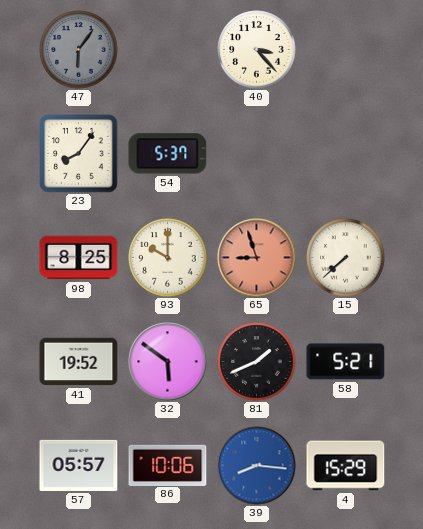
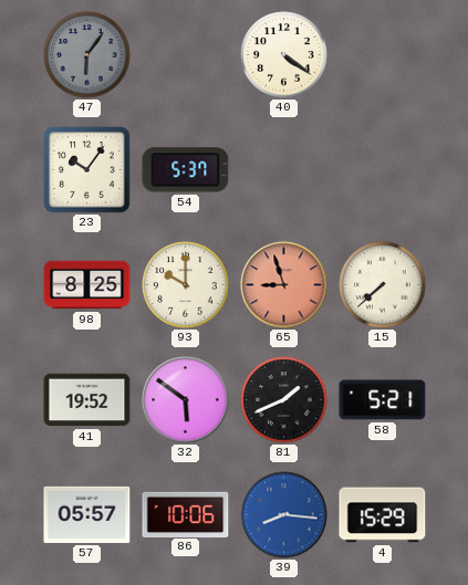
40: 3:23 -> 4:21
23: 8:06 -> 10:06
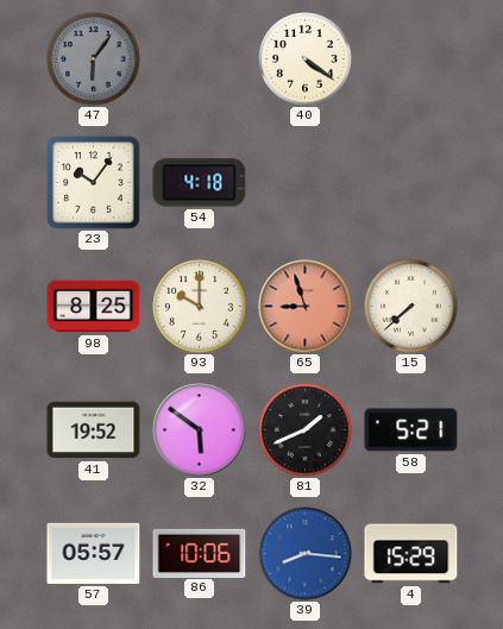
54: 5:37 -> 4:18
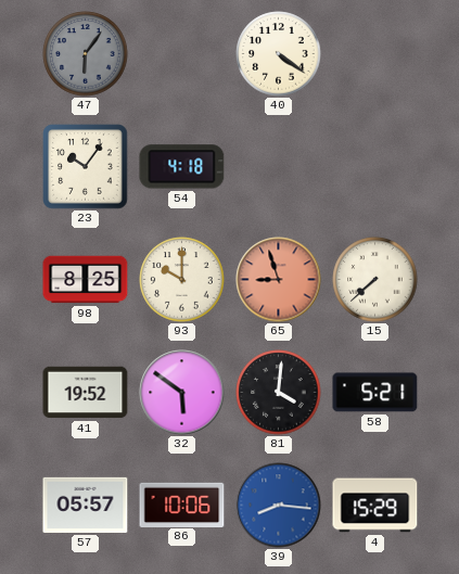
81: 1:41 -> 4:01
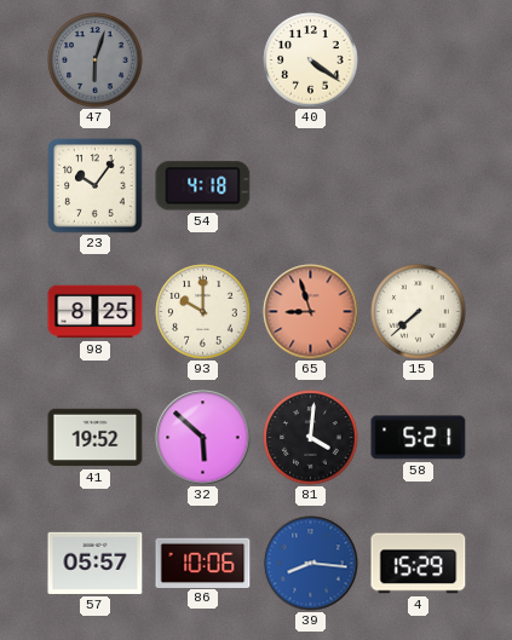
47: 6:06 -> 6:03
32: 5:51 -> 5:52
